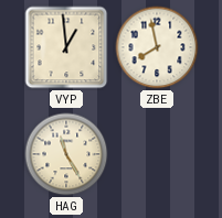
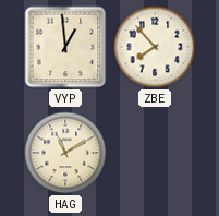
ZBE: 7:58 -> 7:53
HAG: 11:25 -> 11:10
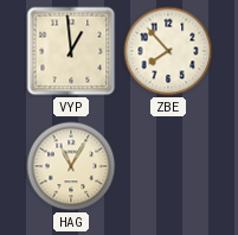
HAG: 11:10 -> 11:05
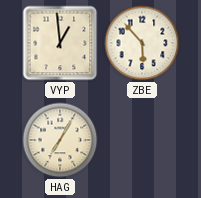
ZBE: 7:53 -> 5:53
HAG: 11:05 -> 7:05
